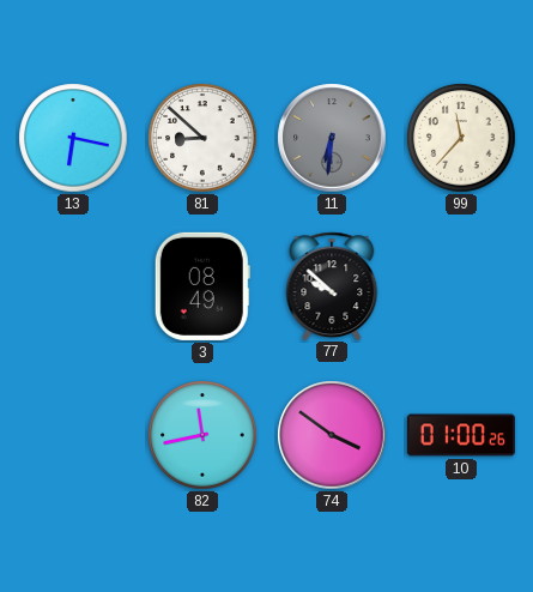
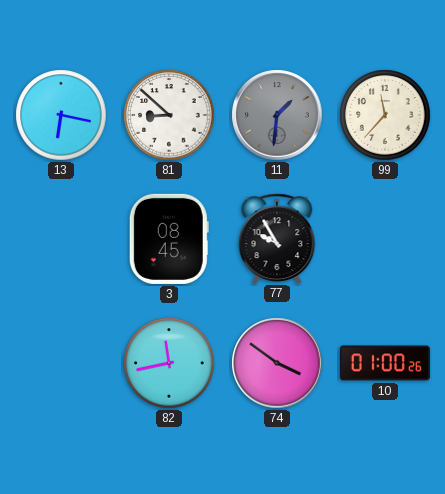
11: 6:31 -> 1:31
3: 08:49 -> 08:45
77: 9:52 -> 9:55
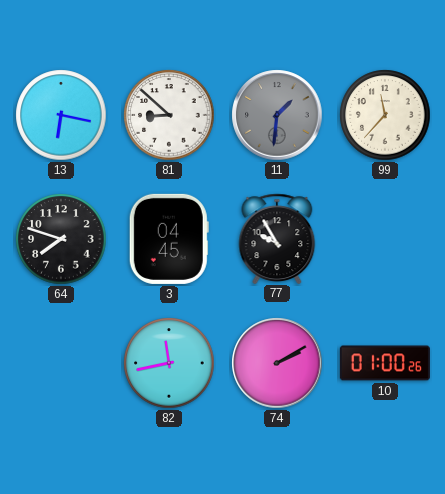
64: none -> 7:48
3: 08:45 -> 04:45
74: 3:51 -> 2:10
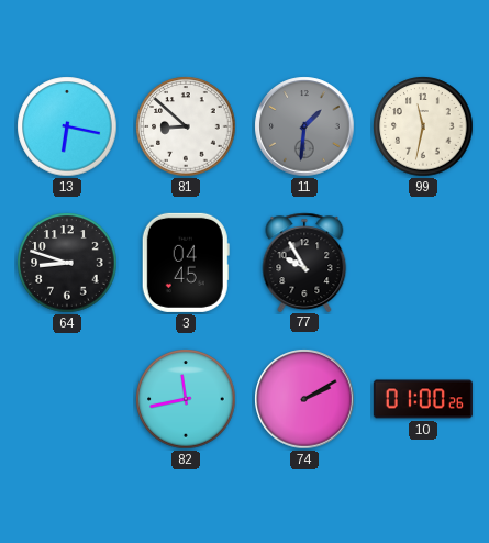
99: 11:37 -> 11:32
64: 7:48 -> 8:48
